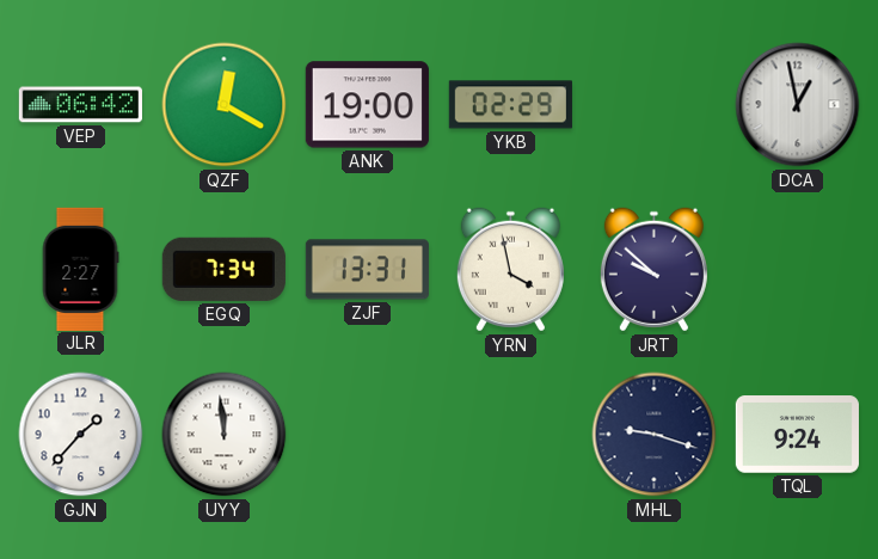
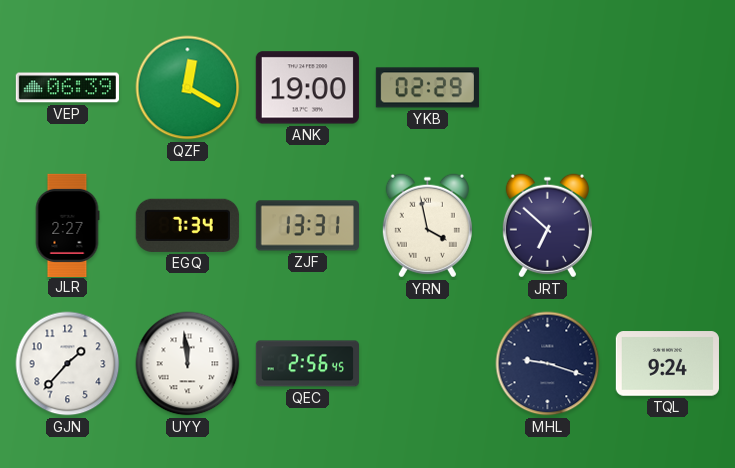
VEP: 06:42 -> 06:39
DCA: 12:58 -> none
JRT: 9:52 -> 6:52
QEC: none -> 2:56
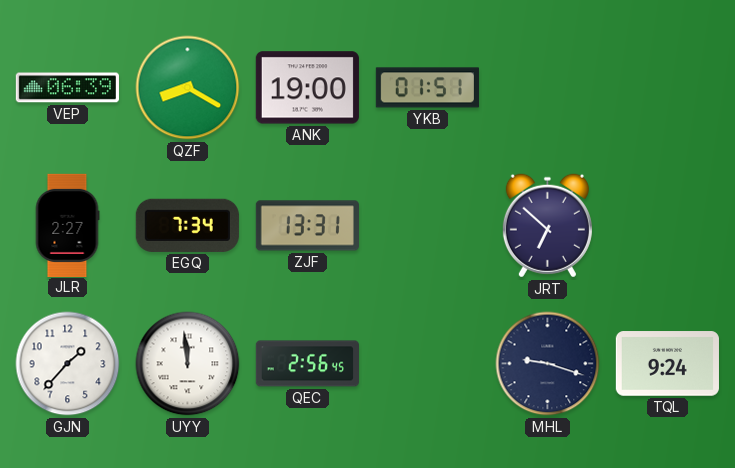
QZF: 12:20 -> 8:20
YKB: 02:29 -> 01:51
YRN: 3:58 -> none
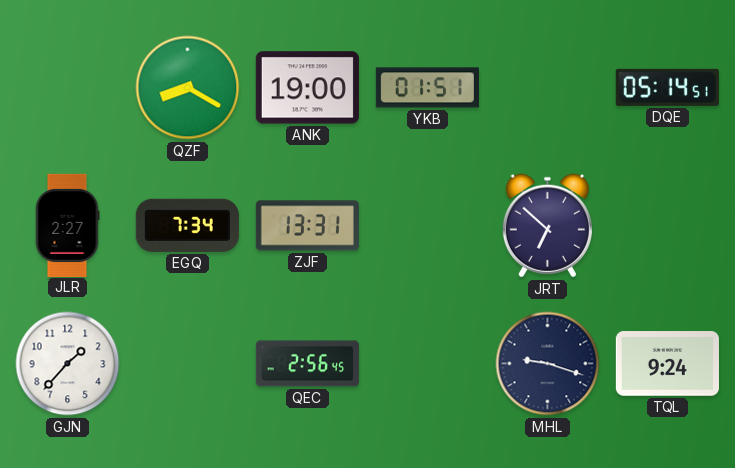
VEP: 06:39 -> none
DQE: none -> 05:14
UYY: 11:59 -> none
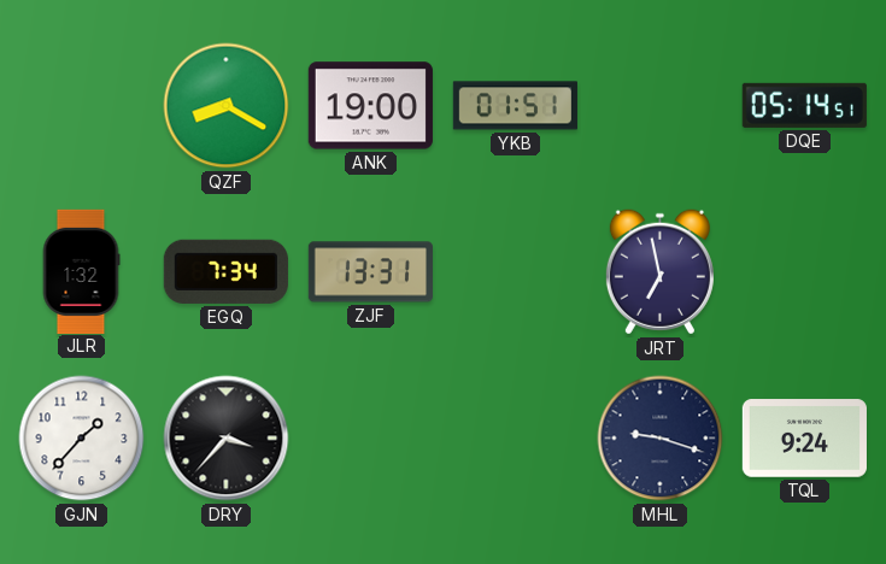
JLR: 2:27 -> 1:32
JRT: 6:52 -> 6:58
DRY: none -> 3:37
QEC: 2:56 -> none
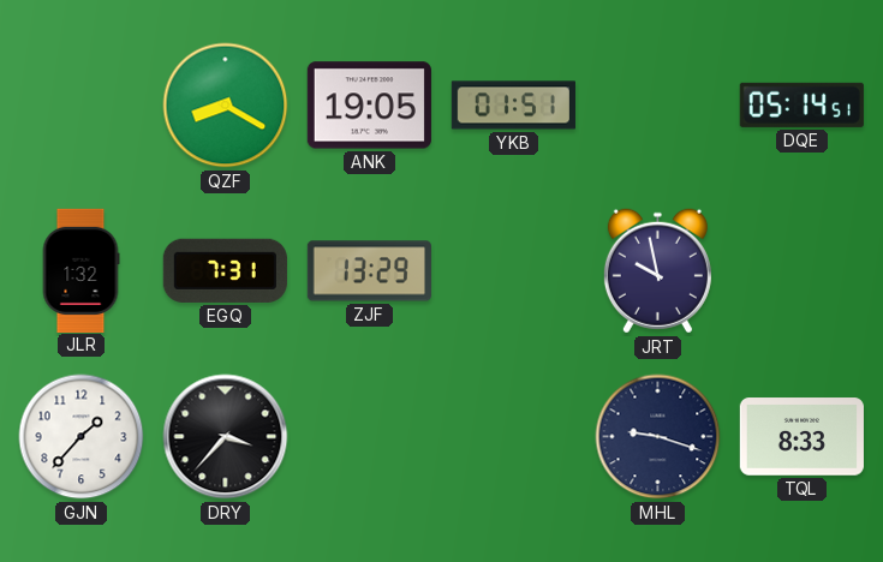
ANK: 19:00 -> 19:05
EGQ: 7:34 -> 7:31
ZJF: 13:31 -> 13:29
JRT: 6:58 -> 9:58
TQL: 9:24 -> 8:33
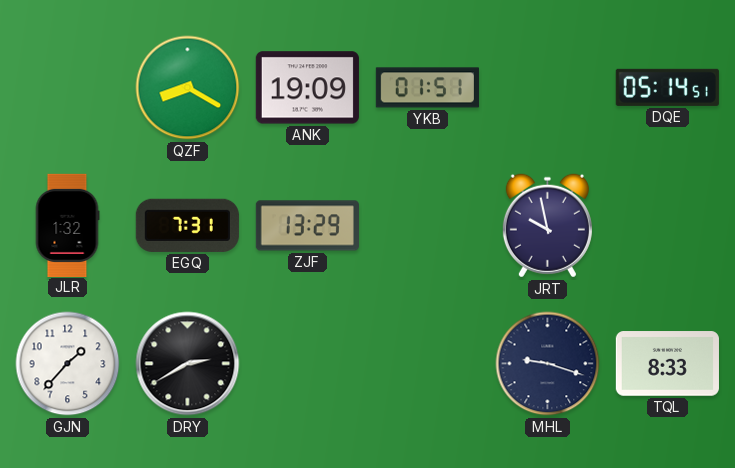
ANK: 19:05 -> 19:09
DRY: 3:37 -> 2:40
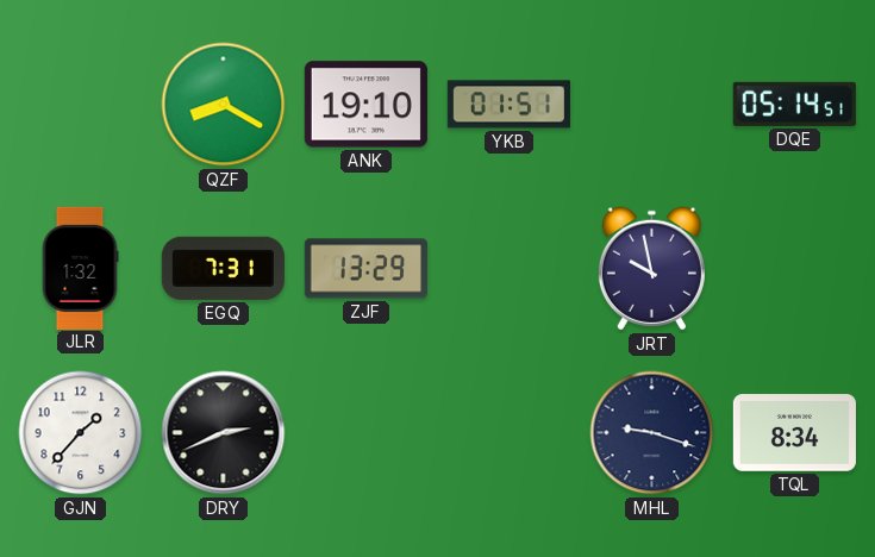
ANK: 19:09 -> 19:10
DRY: 2:40 -> 2:41
TQL: 8:33 -> 8:34
